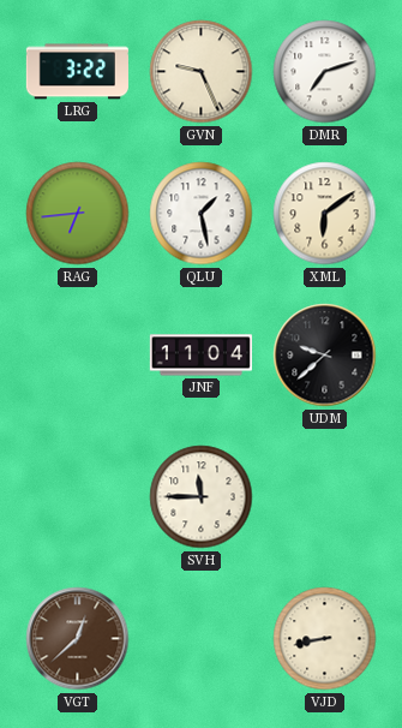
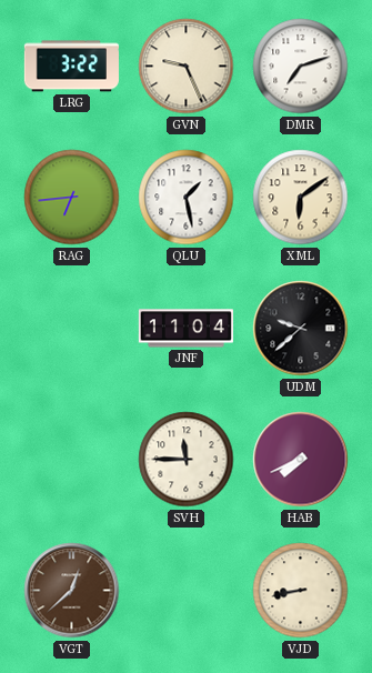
HAB: none -> 7:41
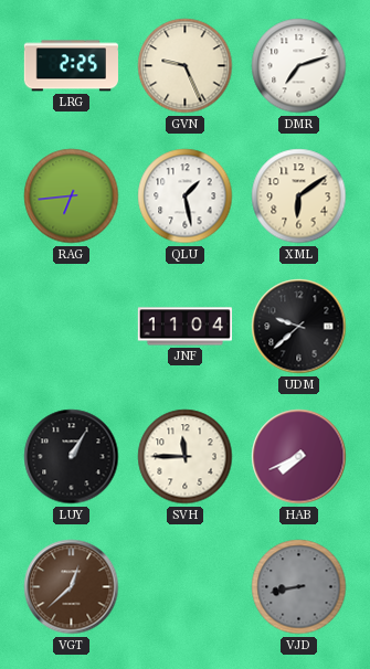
LRG: 3:22 -> 2:25
LUY: none -> 1:05
VJD dial: cream -> grey
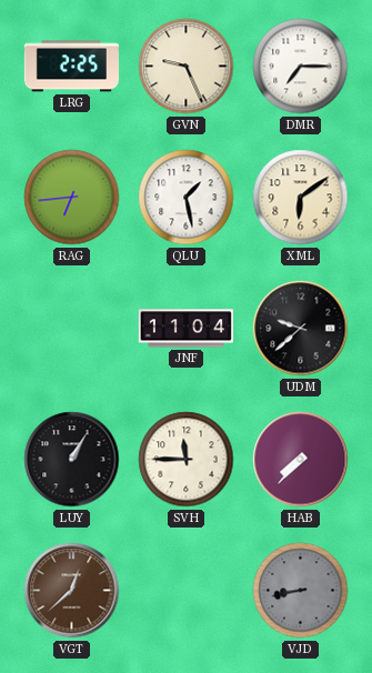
DMR: 7:12 -> 7:15
HAB: 7:41 -> 7:37
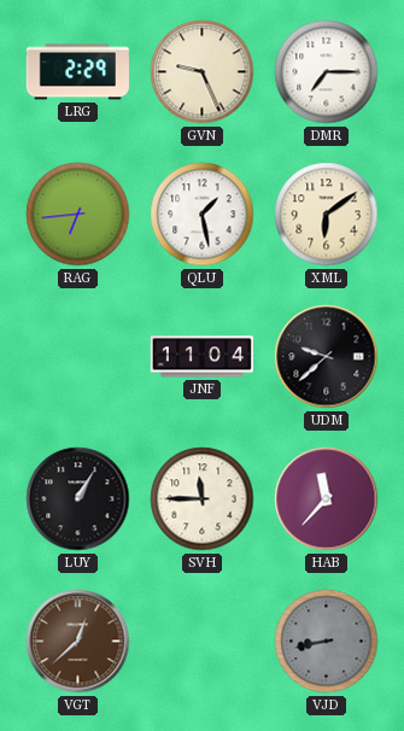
LRG: 2:25 -> 2:29
HAB: 7:37 -> 11:37
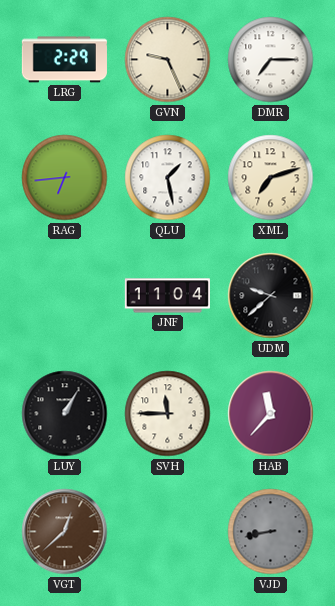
XML: 6:09 -> 7:12
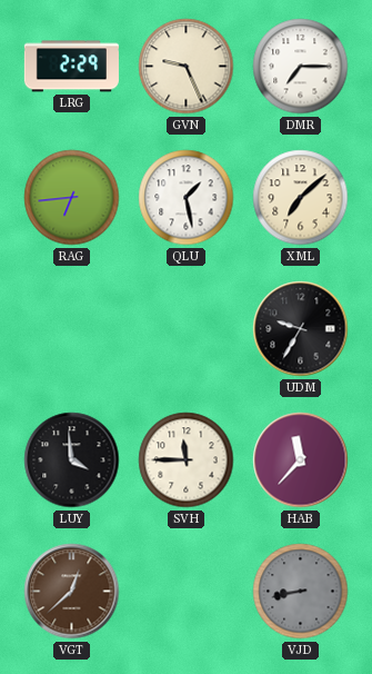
XML: 7:12 -> 7:08
JNF: 11:04 -> none
UDM: 9:38 -> 9:35
LUY: 1:05 -> 3:59
